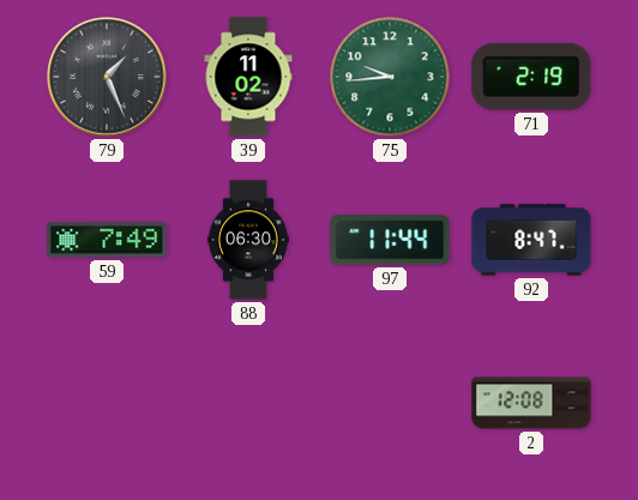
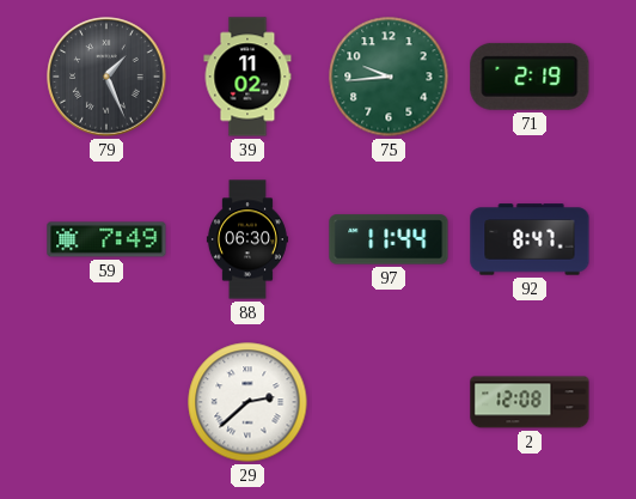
29: none -> 2:38
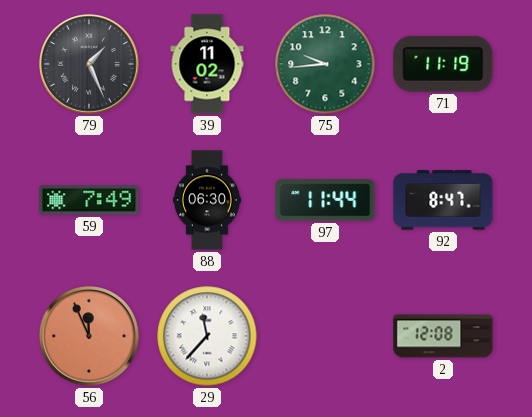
71: 2:19 -> 11:19
56: none -> 11:56
29: 2:38 -> 11:37
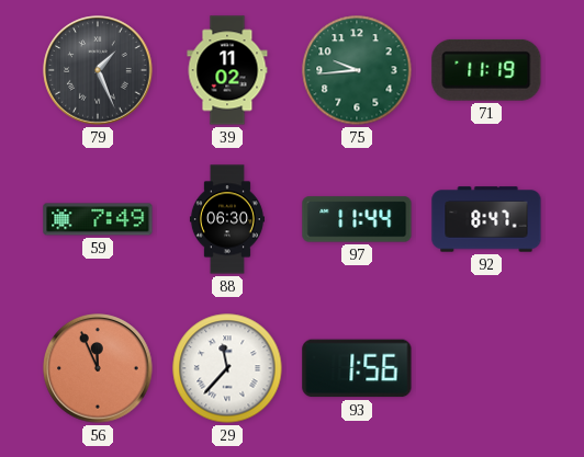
93: none -> 1:56
2: 12:08 -> none
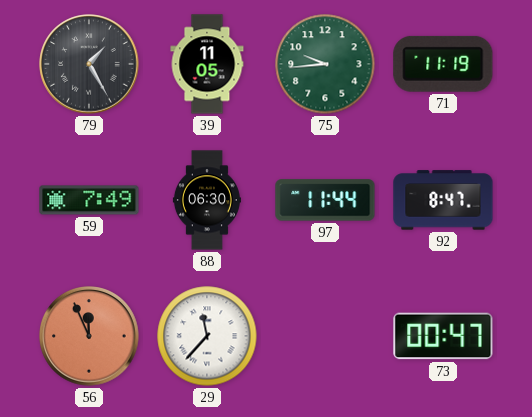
79: 1:26 -> 1:25
39: 11:02 -> 11:05
93: 1:56 -> none
73: none -> 00:47
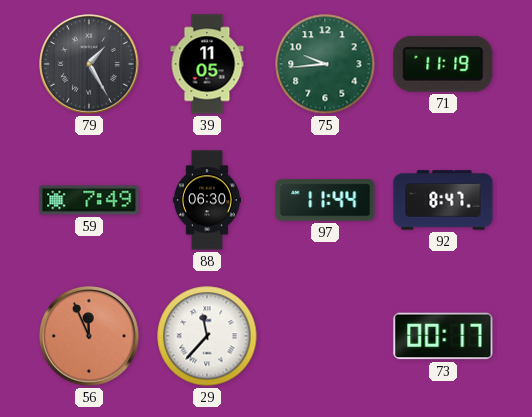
73: 00:47 -> 00:17
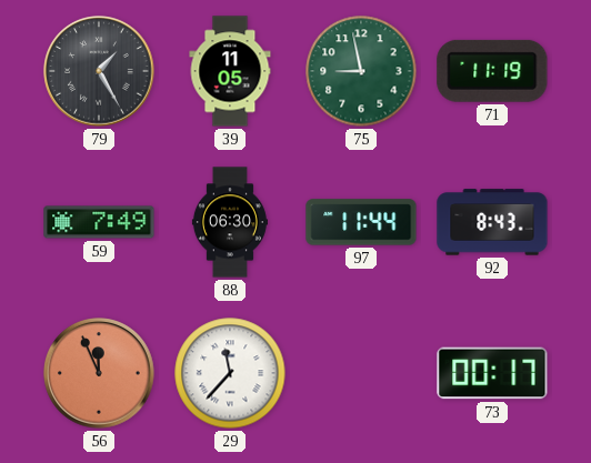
75: 9:44 -> 8:58
92: 8:47 -> 8:43
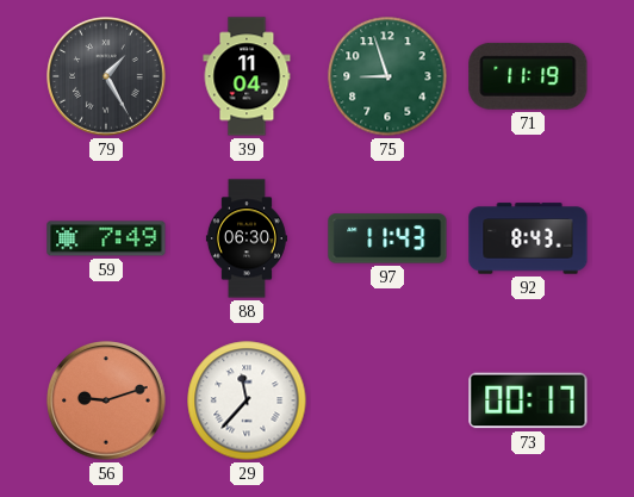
39: 11:05 -> 11:04
75: 8:58 -> 8:57
97: 11:44 -> 11:43
56: 11:56 -> 9:12
